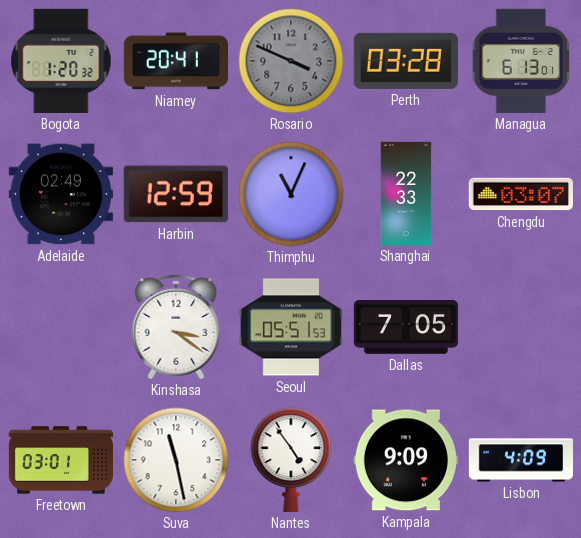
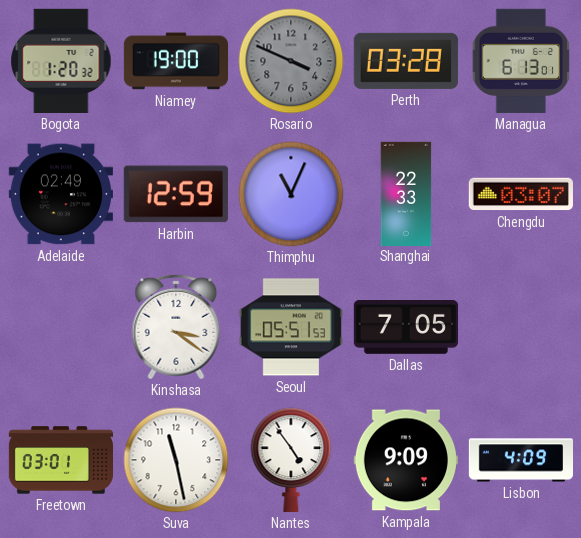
Niamey: 20:41 -> 19:00
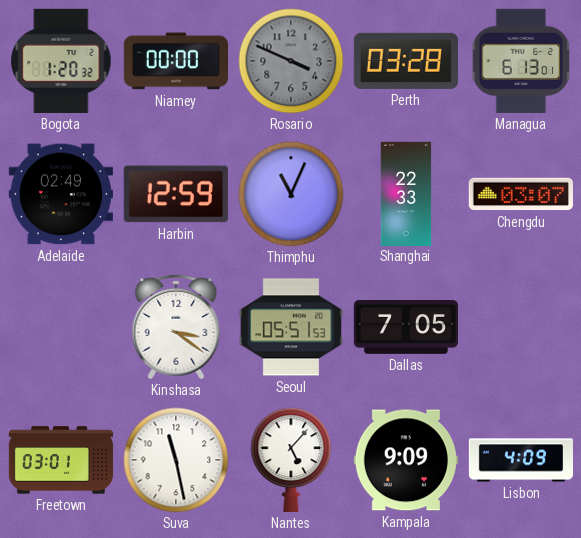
Niamey: 19:00 -> 00:00
Nantes: 4:54 -> 5:07
